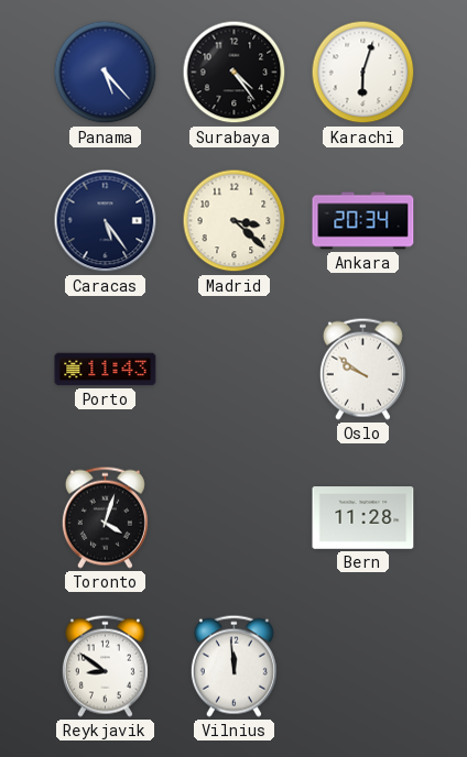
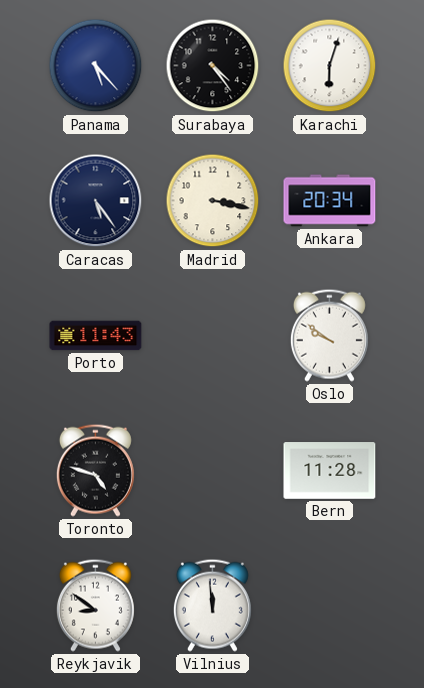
Madrid: 3:22 -> 3:17
Toronto: 4:03 -> 4:48
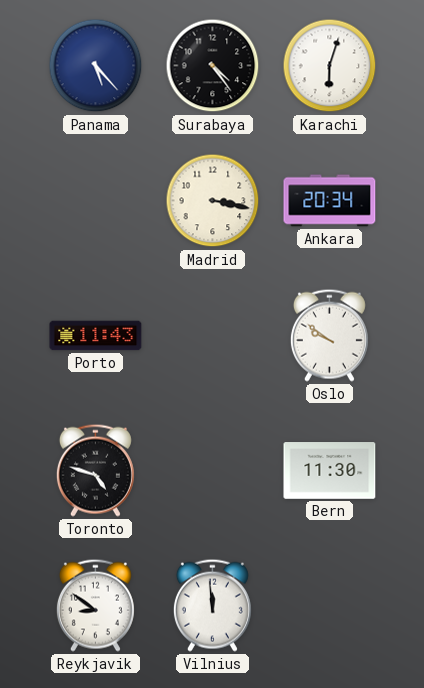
Caracas: 5:24 -> none
Bern: 11:28 -> 11:30
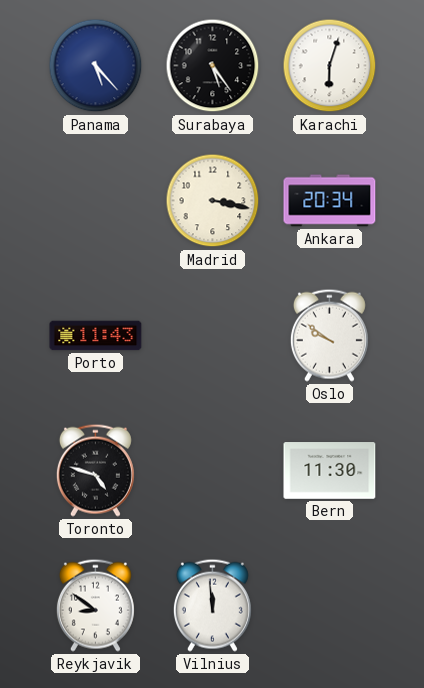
Surabaya: 4:24 -> 5:24
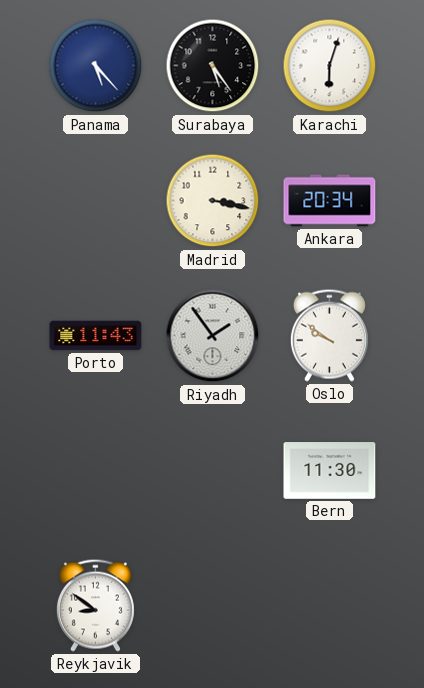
Riyadh: none -> 1:54
Toronto: 4:48 -> none
Vilnius: 11:59 -> none
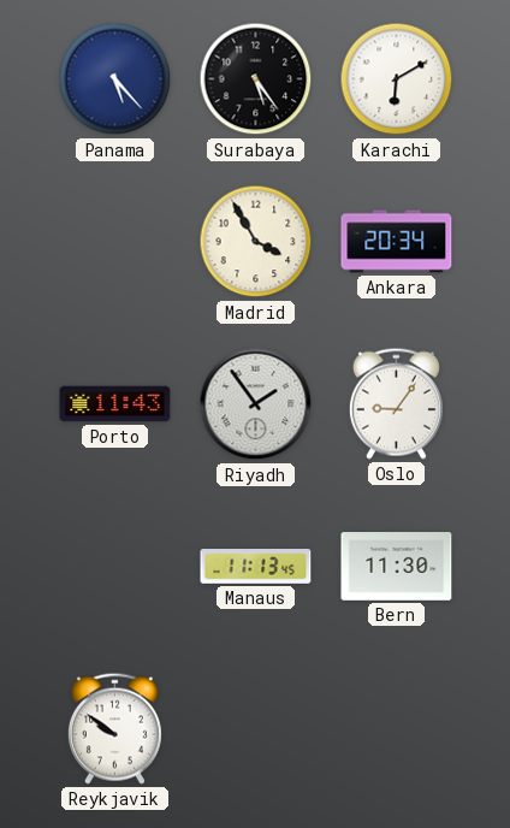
Karachi: 6:03 -> 6:10
Madrid: 3:17 -> 3:55
Oslo: 9:51 -> 9:06
Manaus: none -> 11:13
Reykjavik: 8:51 -> 9:51
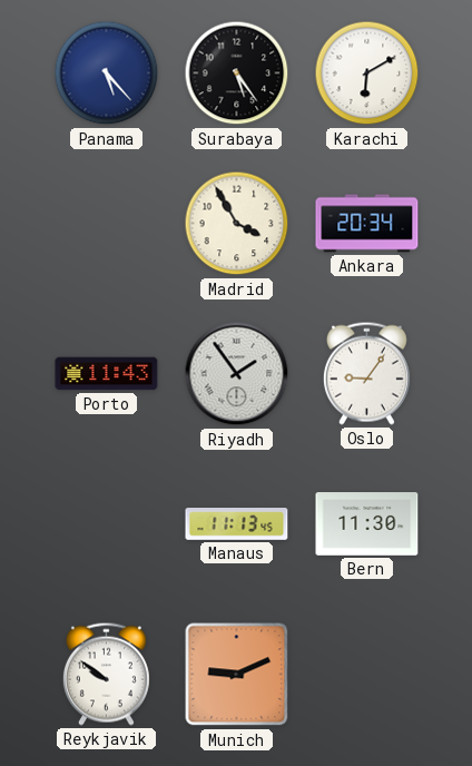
Munich: none -> 9:11
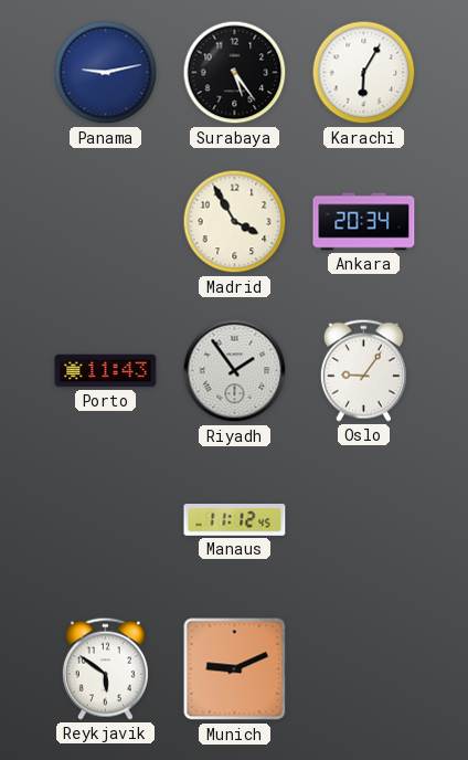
Panama: 5:23 -> 9:13
Karachi: 6:10 -> 6:05
Manaus: 11:13 -> 11:12
Bern: 11:30 -> none
Reykjavik: 9:51 -> 5:51
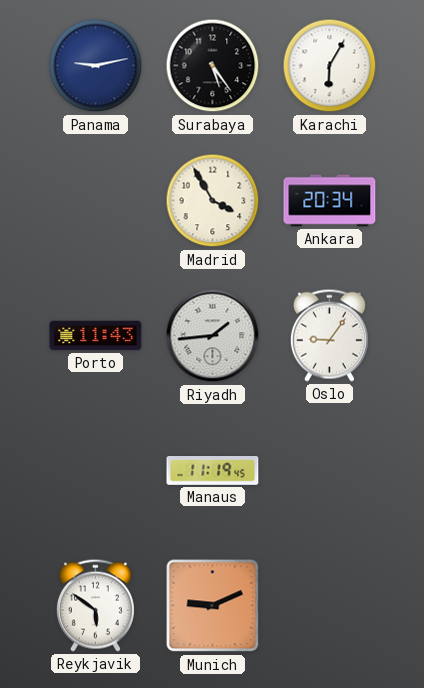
Riyadh: 1:54 -> 1:44
Manaus: 11:12 -> 11:19
